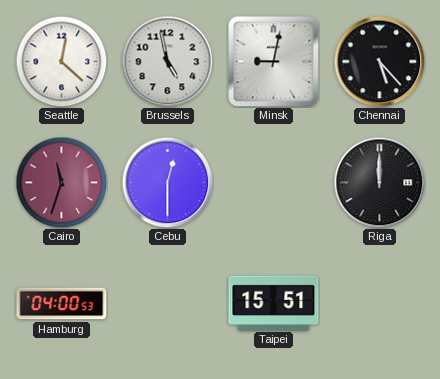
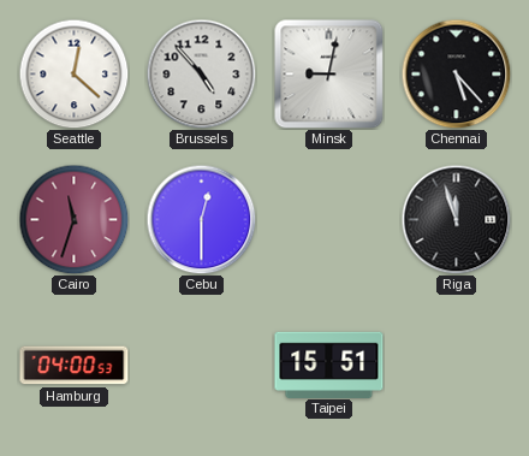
Brussels: 4:58 -> 4:53
Riga: 12:00 -> 11:57
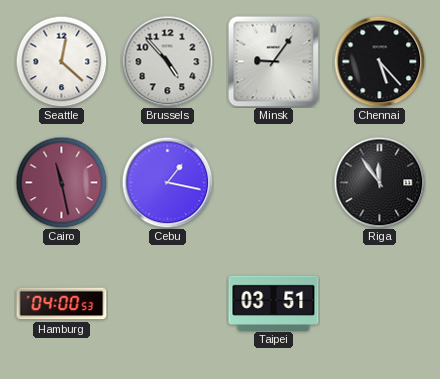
Minsk: 9:02 -> 9:06
Cairo: 11:33 -> 11:28
Cebu: 12:30 -> 1:17
Riga: 11:57 -> 11:54
Taipei: 15:51 -> 03:51
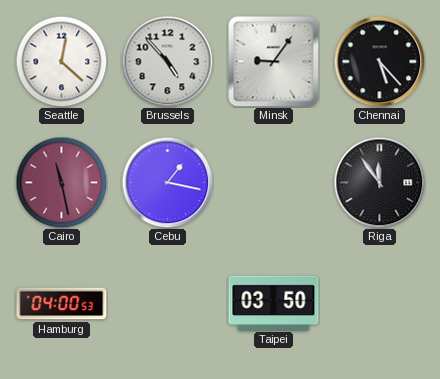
Taipei: 03:51 -> 03:50
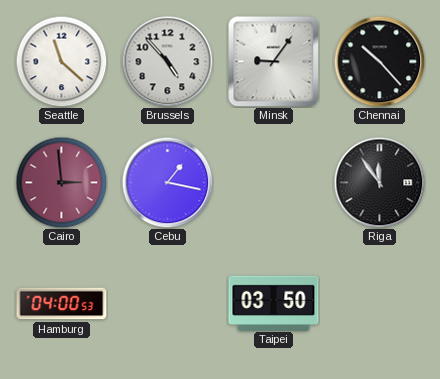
Seattle: 12:22 -> 11:22
Chennai: 5:23 -> 10:23
Cairo: 11:28 -> 2:59
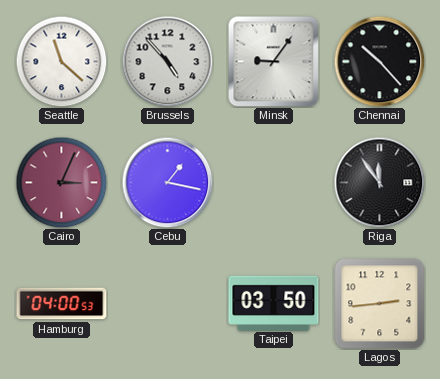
Cairo: 2:59 -> 3:04
Lagos: none -> 2:44
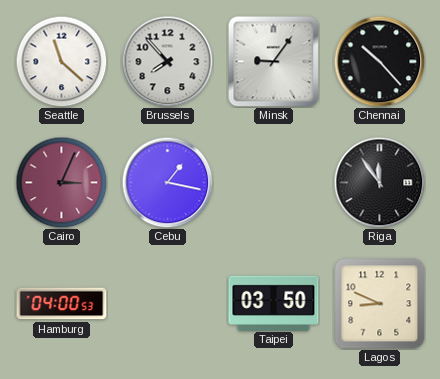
Brussels: 4:53 -> 7:53
Lagos: 2:44 -> 8:49
